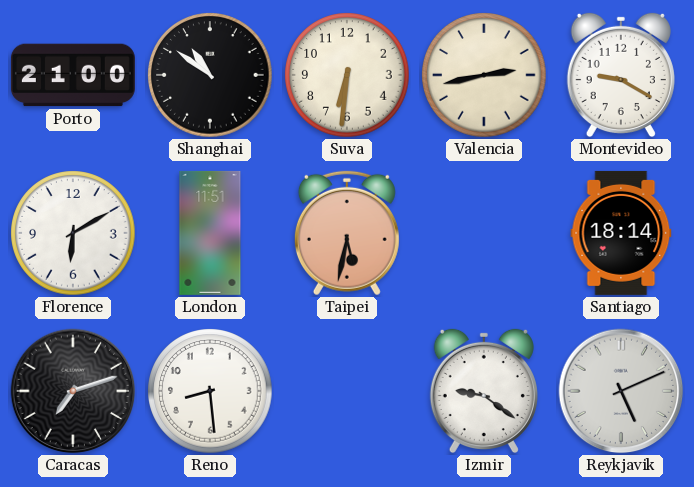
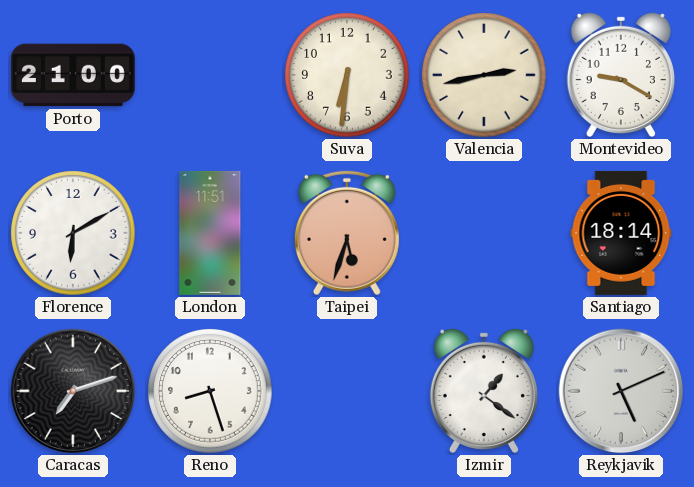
Shanghai: 10:51 -> none
Taipei: 5:32 -> 5:33
Reno: 8:29 -> 8:27
Izmir: 9:21 -> 1:21
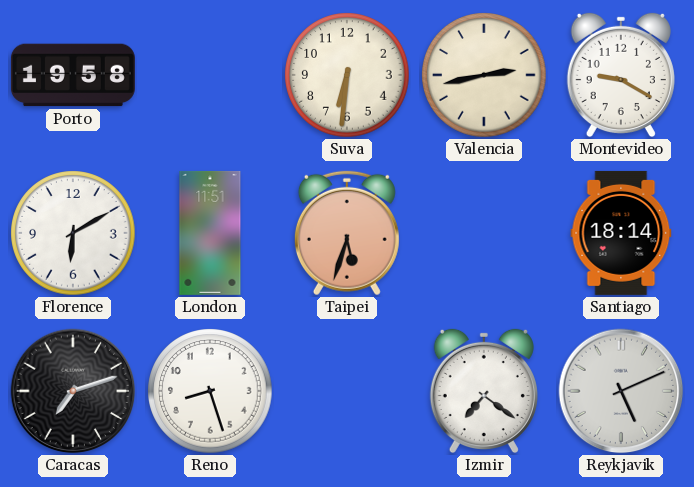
Porto: 21:00 -> 19:58
Izmir: 1:21 -> 7:21
